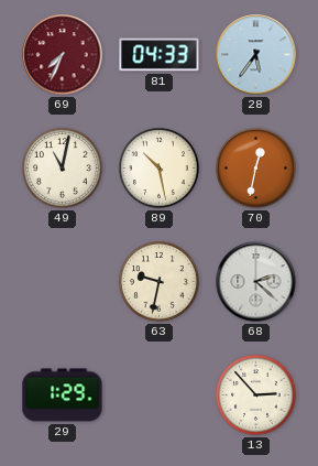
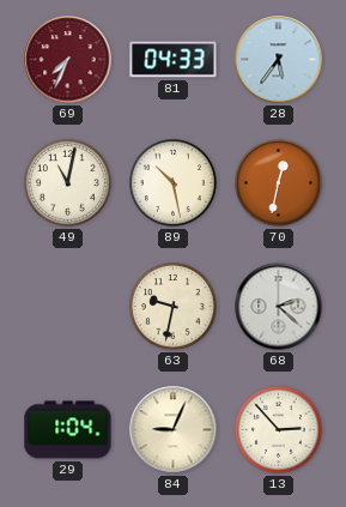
29: 1:29 -> 1:04
84: none -> 9:04
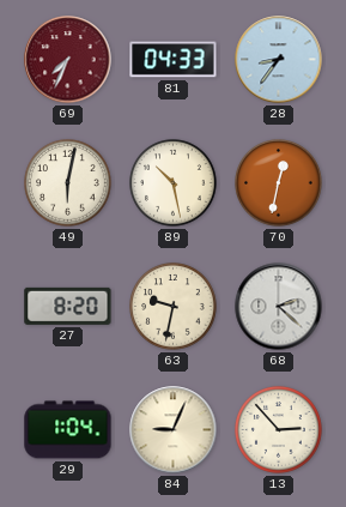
28: 5:36 -> 8:36
49: 11:02 -> 6:02
27: none -> 8:20
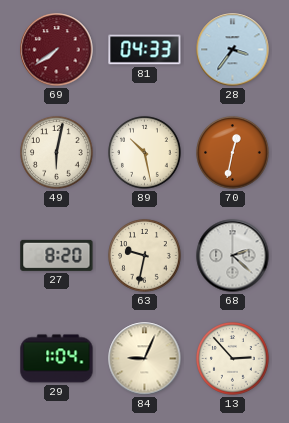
69: 7:34 -> 7:39
28: 8:36 -> 3:36
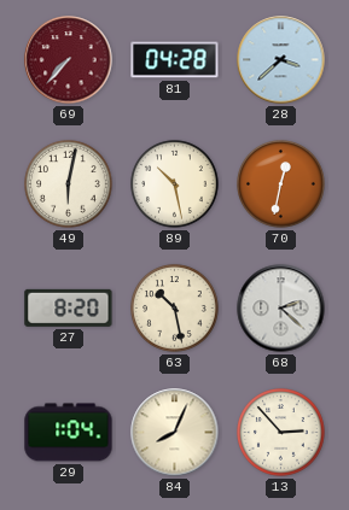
69: 7:39 -> 7:37
81: 04:33 -> 04:28
28: 3:36 -> 3:38
63: 9:32 -> 10:28
84: 9:04 -> 8:04
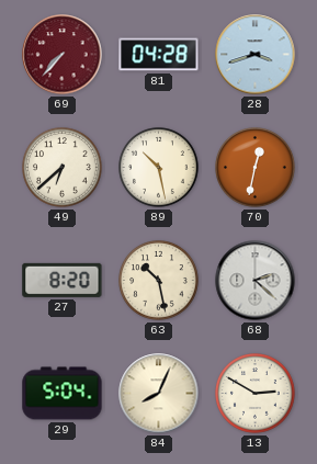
28: 3:38 -> 3:42
49: 6:02 -> 6:38
29: 1:04 -> 5:04
13: 2:53 -> 2:50
